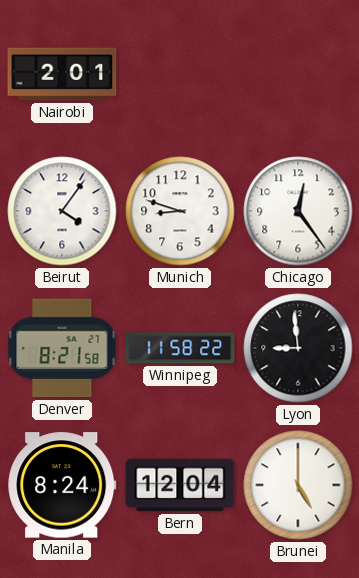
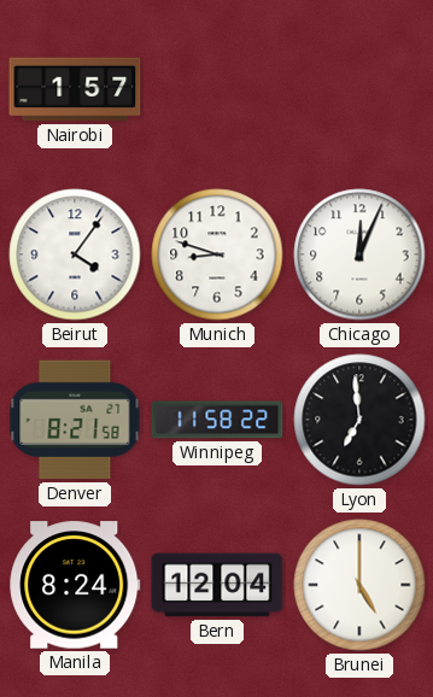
Nairobi: 2:01 -> 1:57
Chicago: 12:24 -> 12:04
Lyon: 8:59 -> 6:59
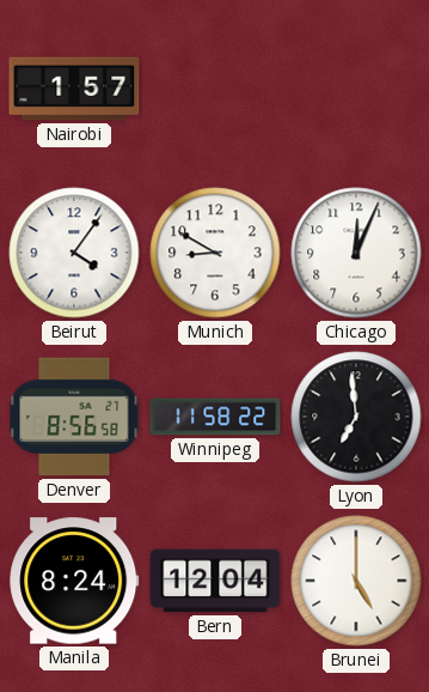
Munich: 8:48 -> 8:50
Denver: 8:21 -> 8:56
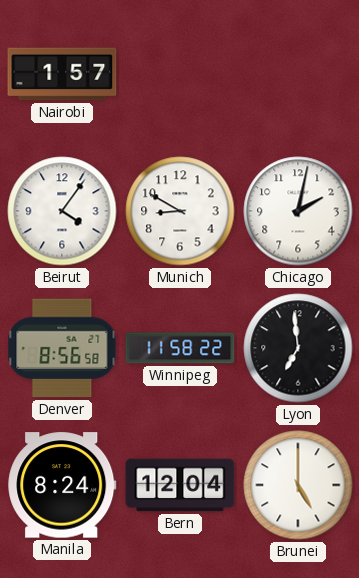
Chicago: 12:04 -> 2:02
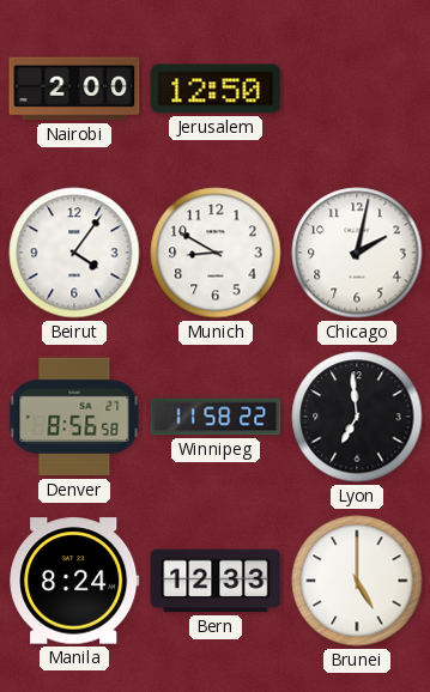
Nairobi: 1:57 -> 2:00
Jerusalem: none -> 12:50
Bern: 12:04 -> 12:33
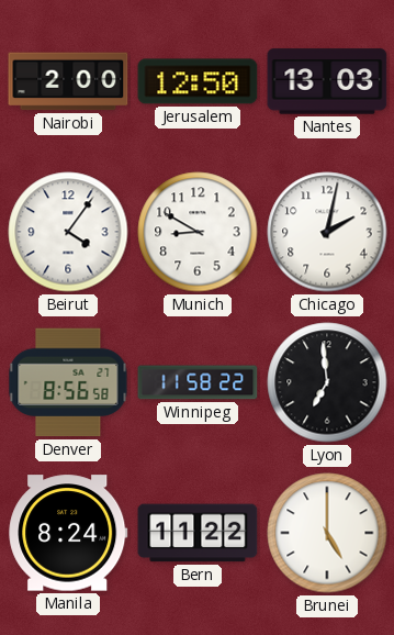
Nantes: none -> 13:03
Bern: 12:33 -> 11:22
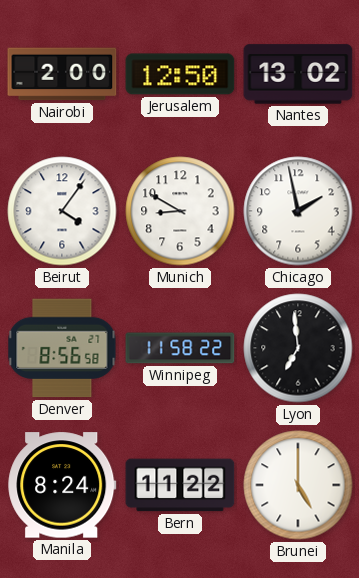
Nantes: 13:03 -> 13:02
Chicago: 2:02 -> 1:58
